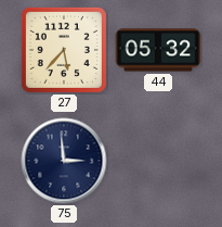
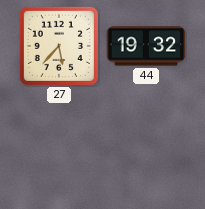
44: 05:32 -> 19:32
75: 2:59 -> none
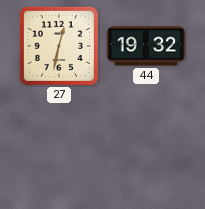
27: 5:37 -> 12:32
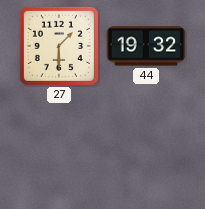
27: 12:32 -> 1:30
